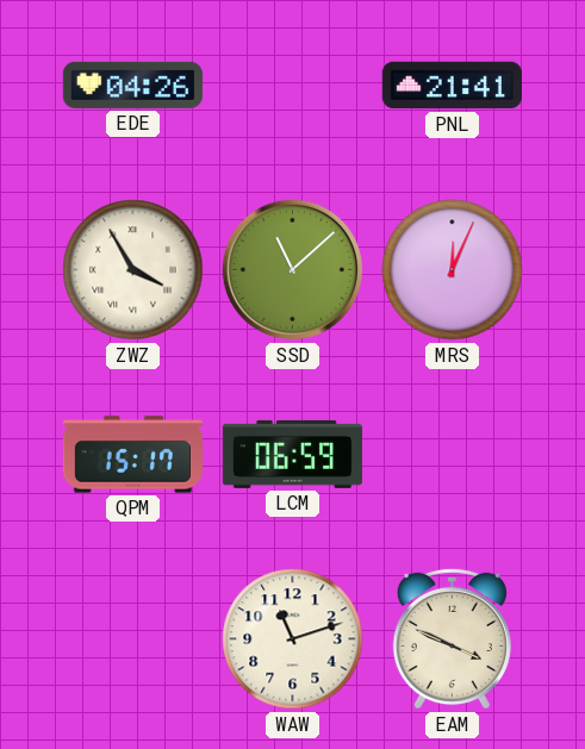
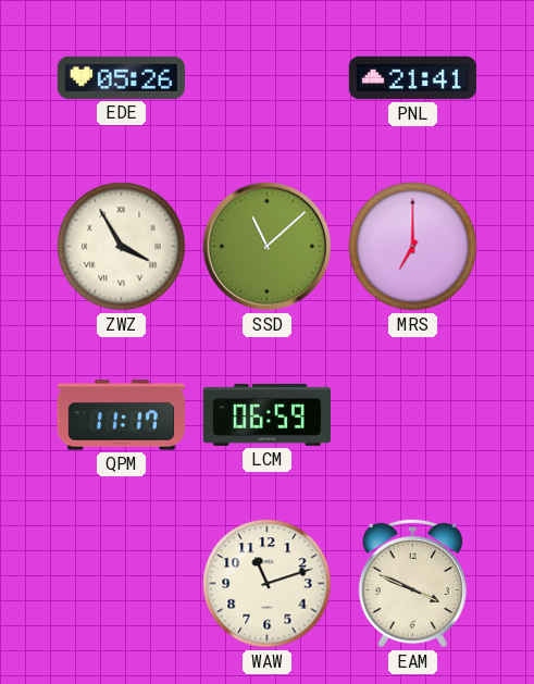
EDE: 04:26 -> 05:26
MRS: 12:04 -> 7:00
QPM: 15:17 -> 11:17
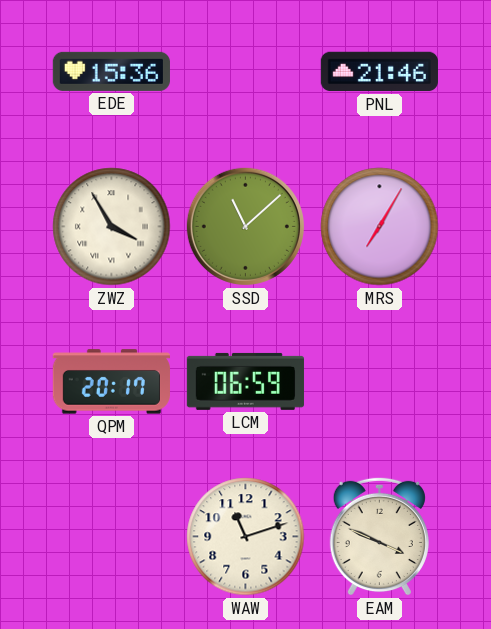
EDE: 05:26 -> 15:36
PNL: 21:41 -> 21:46
MRS: 7:00 -> 7:05
QPM: 11:17 -> 20:17
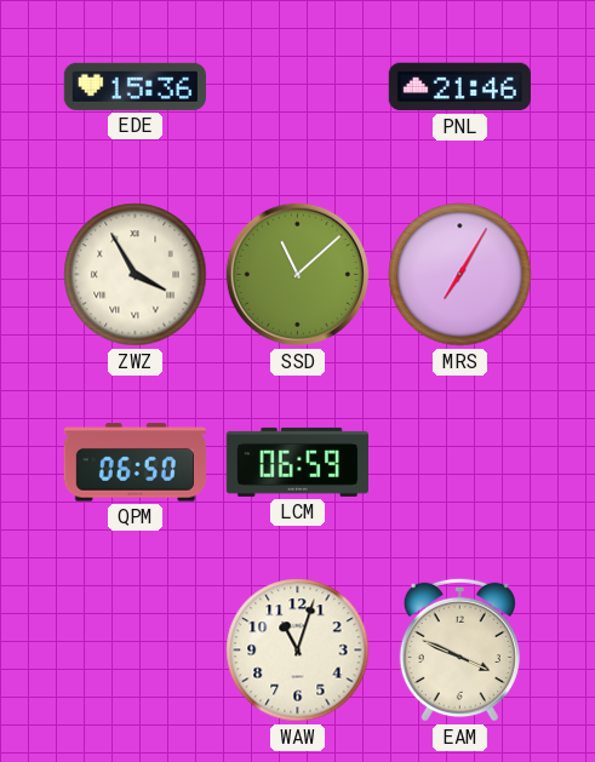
QPM: 20:17 -> 06:50
WAW: 11:12 -> 11:03
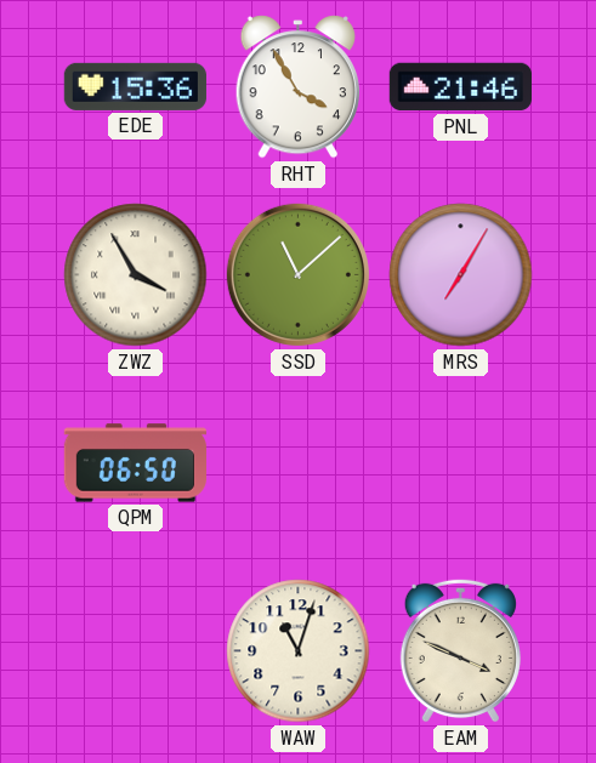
RHT: none -> 3:55
LCM: 06:59 -> none
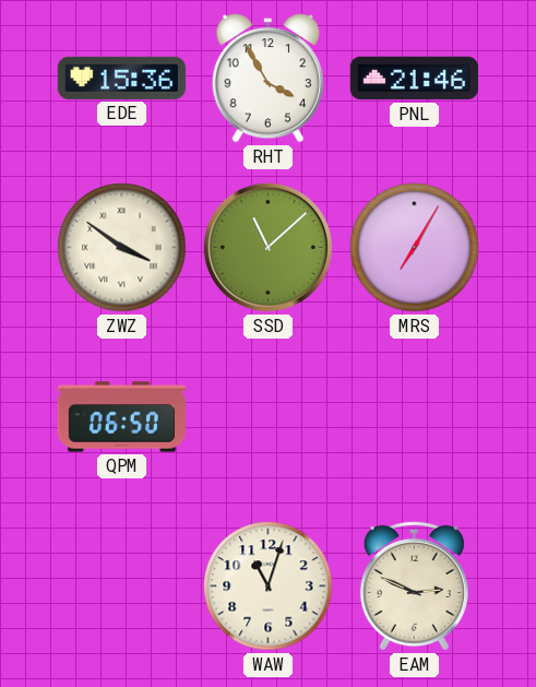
ZWZ: 3:55 -> 3:51
EAM: 3:49 -> 2:49
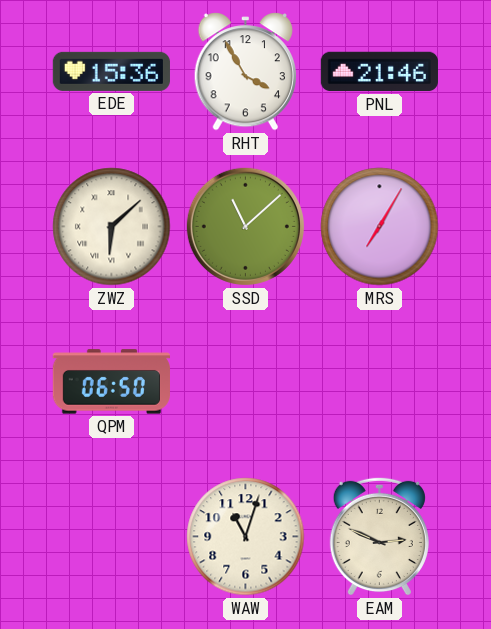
ZWZ: 3:51 -> 6:08
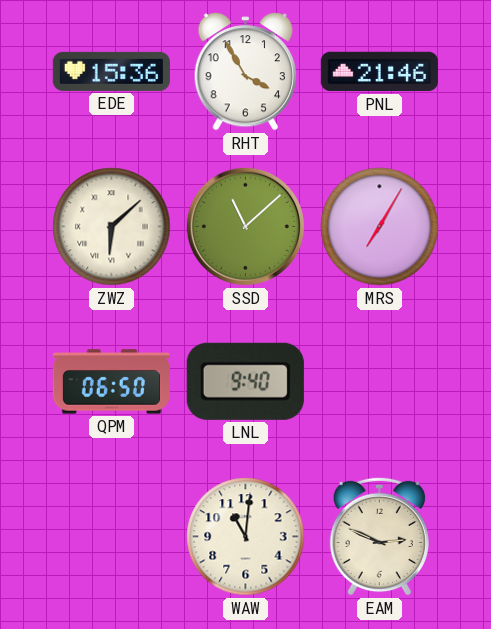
LNL: none -> 9:40
WAW: 11:03 -> 11:01
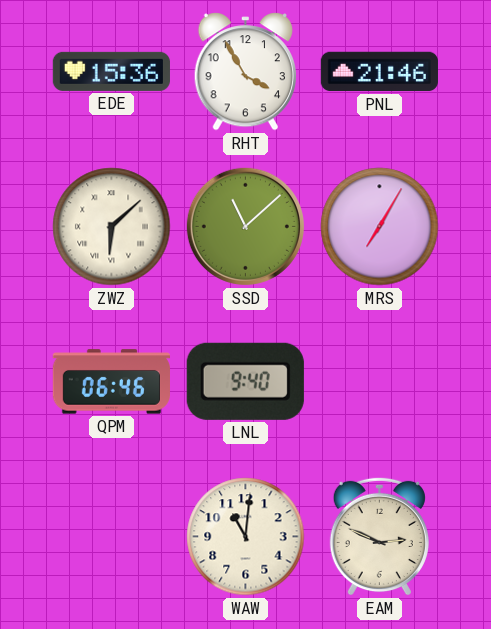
QPM: 06:50 -> 06:46
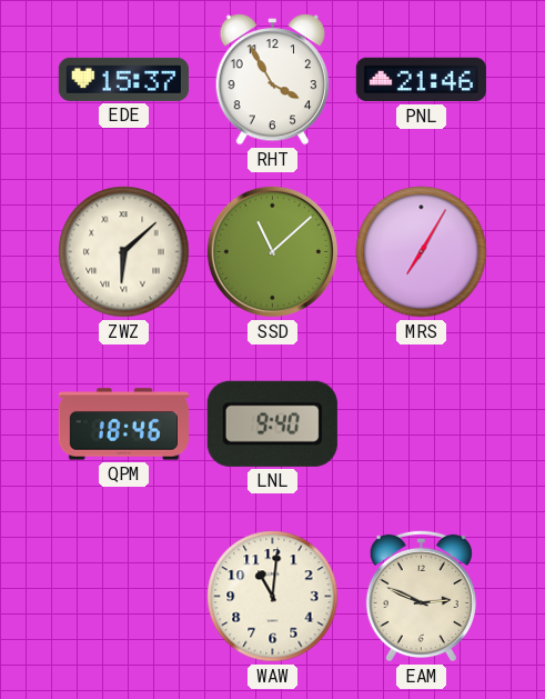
EDE: 15:36 -> 15:37
QPM: 06:46 -> 18:46
